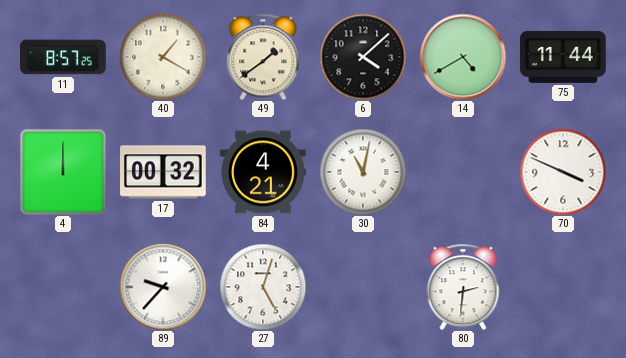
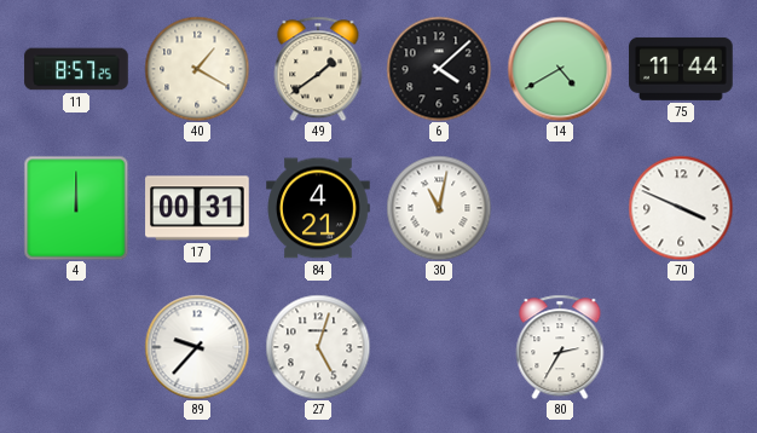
17: 00:32 -> 00:31
80: 2:31 -> 2:35
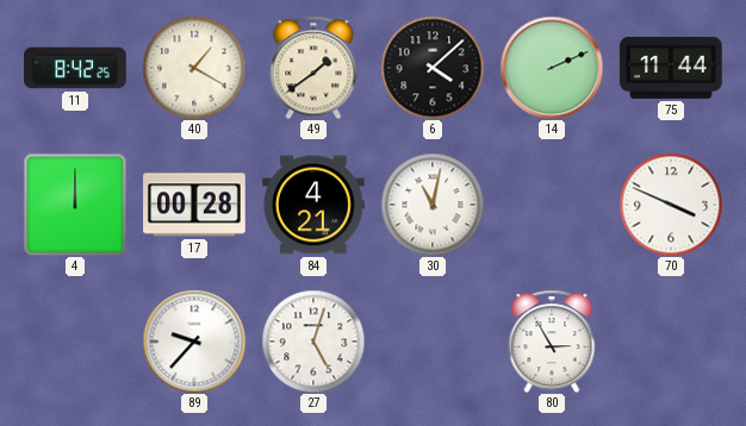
11: 8:57 -> 8:42
14: 4:40 -> 2:11
17: 00:31 -> 00:28
80: 2:35 -> 2:55
